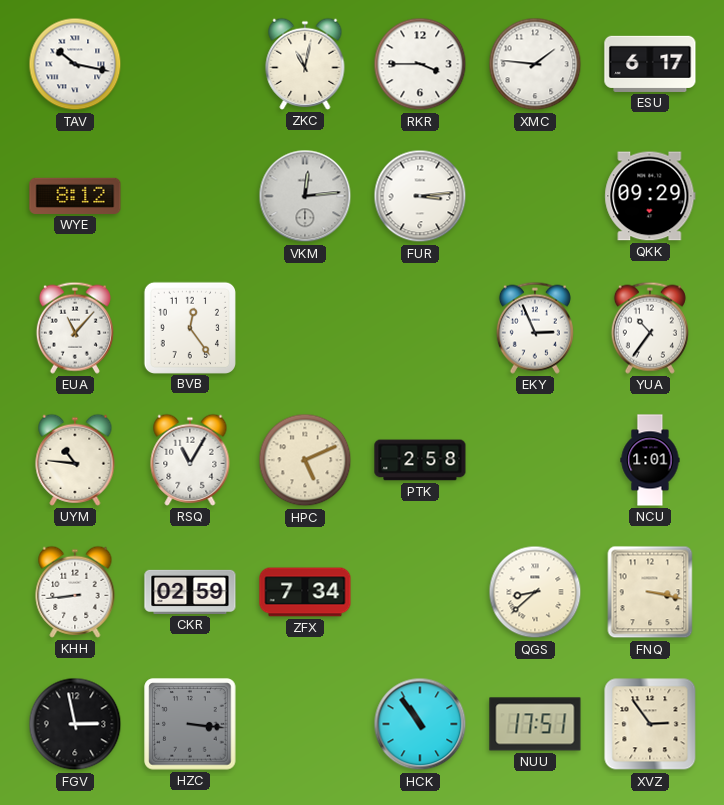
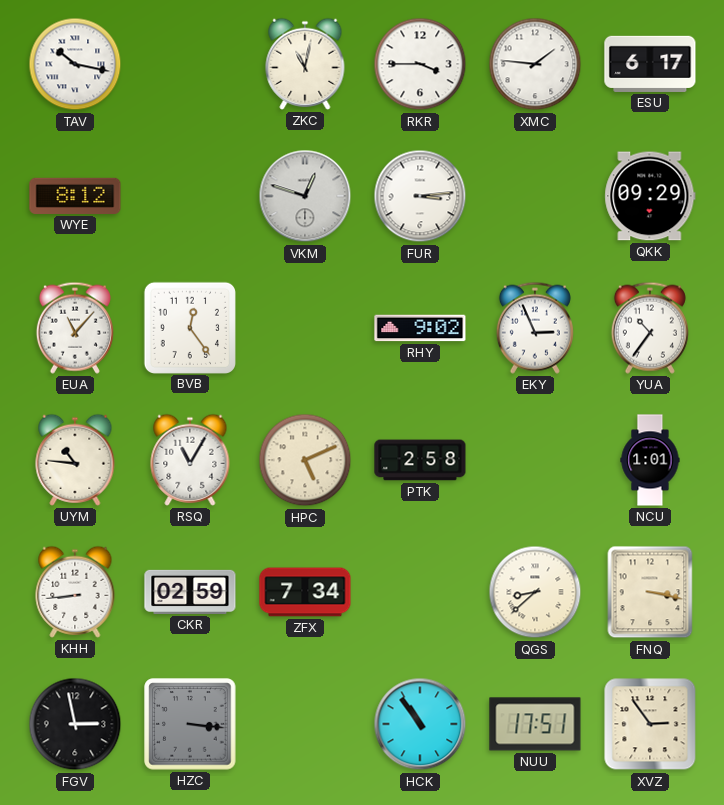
VKM: 12:14 -> 12:48
RHY: none -> 9:02
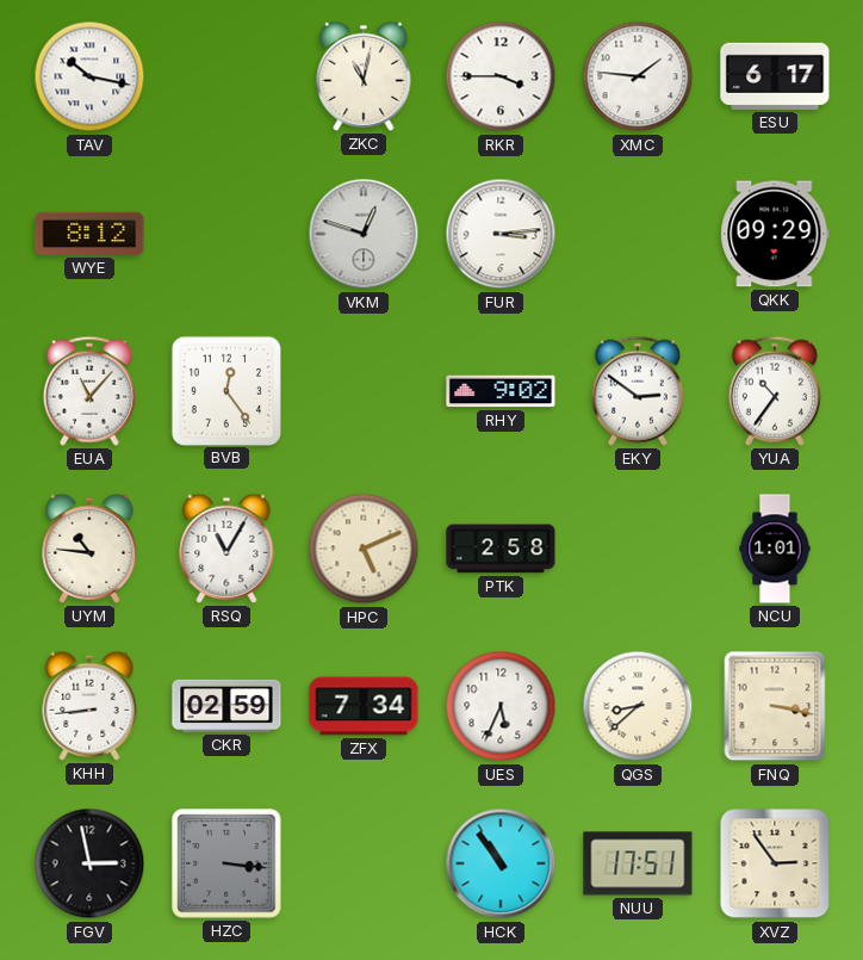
EKY: 2:56 -> 2:51
UES: none -> 5:34
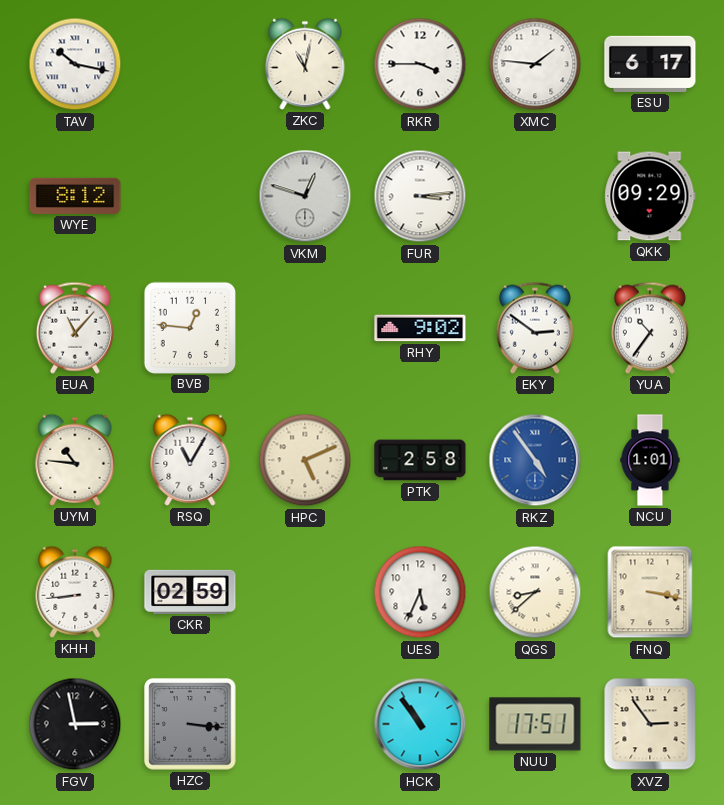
BVB: 12:24 -> 12:46
RKZ: none -> 4:54
ZFX: 7:34 -> none
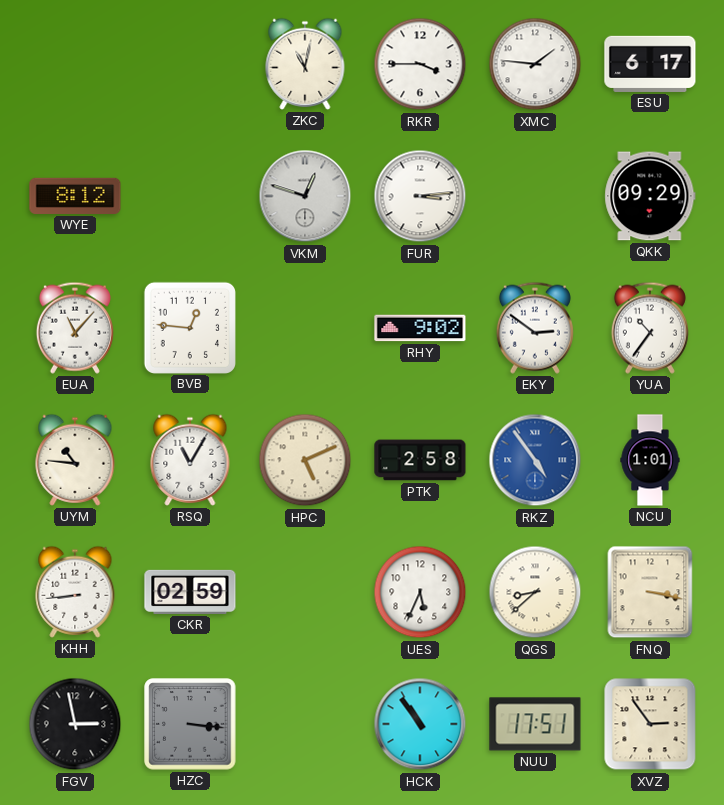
TAV: 10:17 -> none
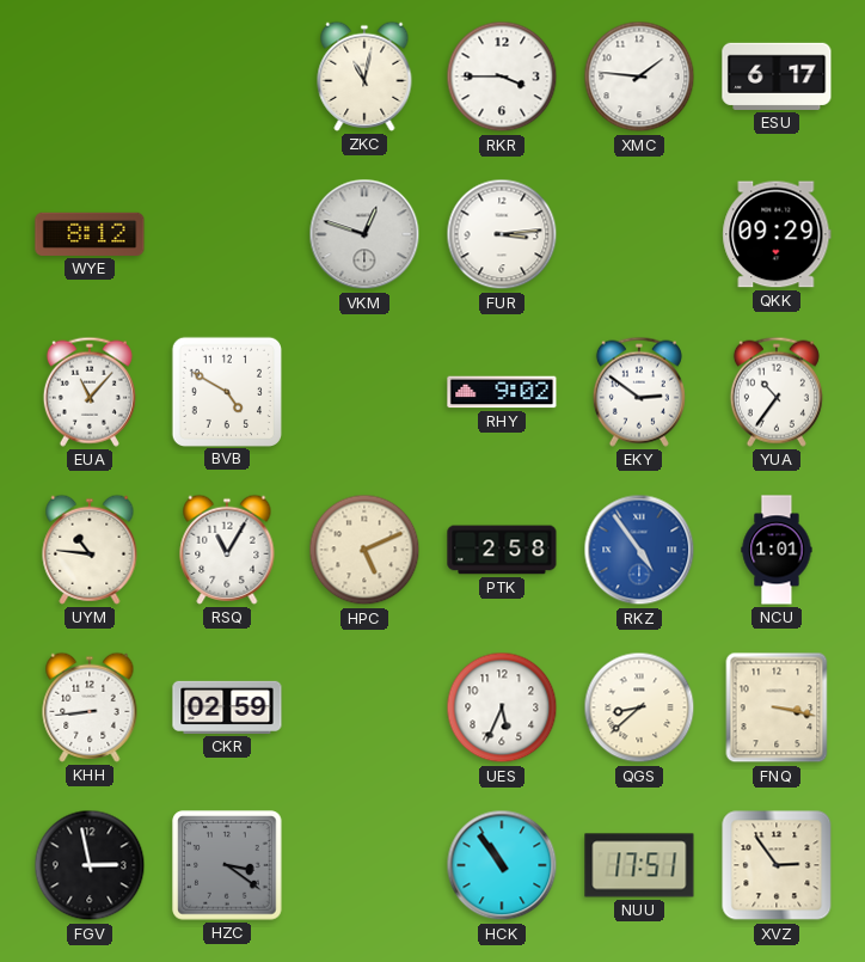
BVB: 12:46 -> 4:50
HZC: 3:16 -> 3:21
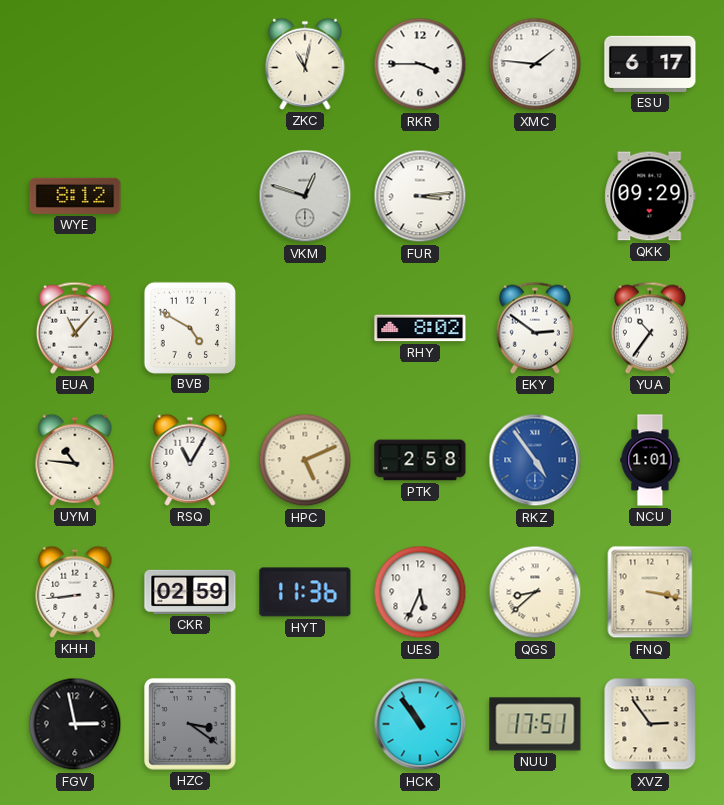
RHY: 9:02 -> 8:02
HYT: none -> 11:36
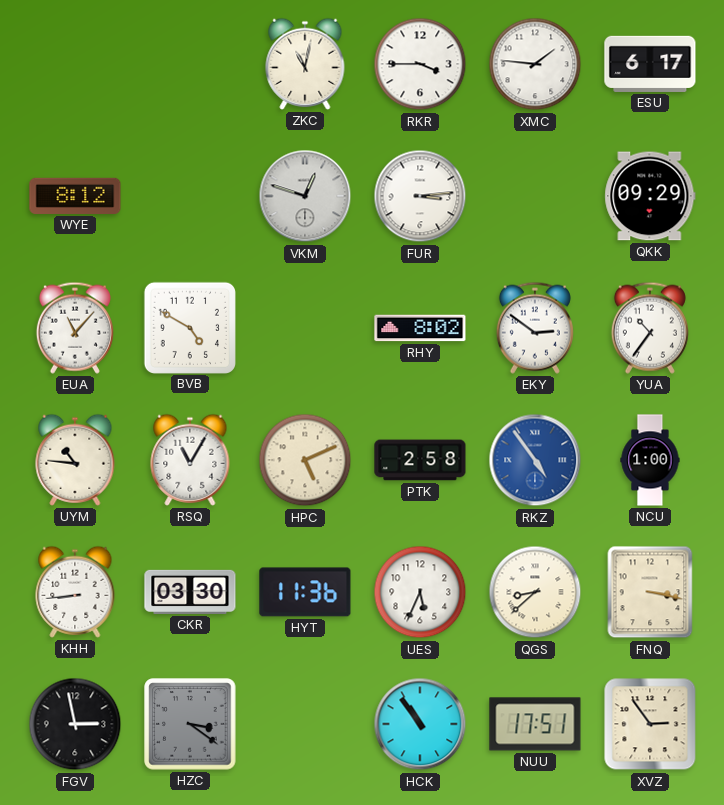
NCU: 1:01 -> 1:00
CKR: 02:59 -> 03:30
